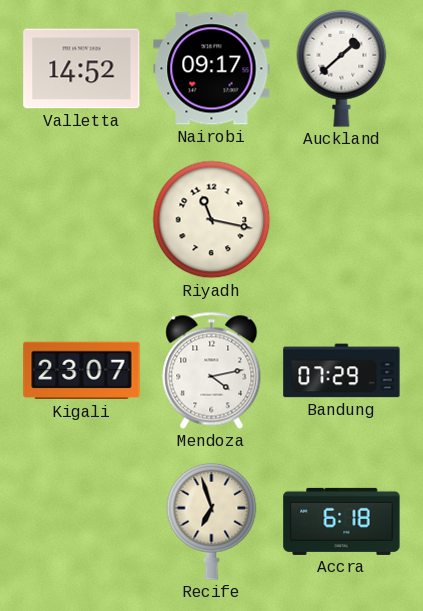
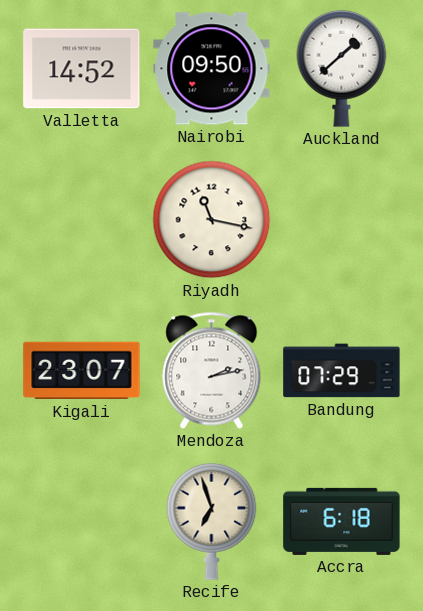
Nairobi: 09:17 -> 09:50
Mendoza: 4:13 -> 2:13
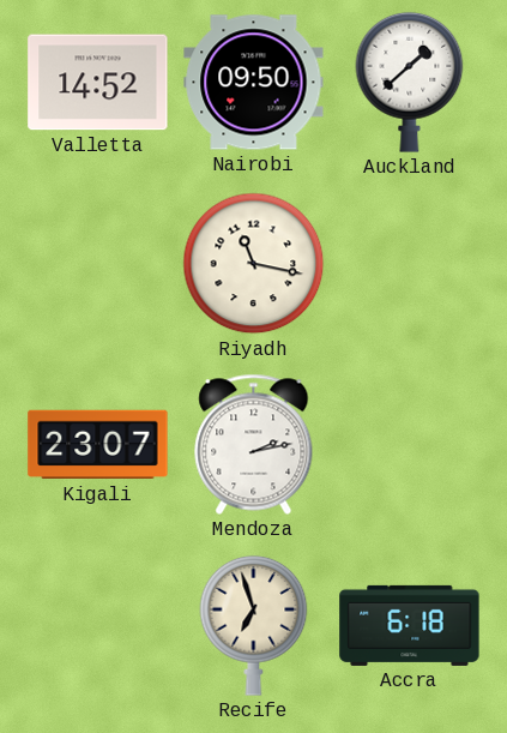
Bandung: 07:29 -> none
